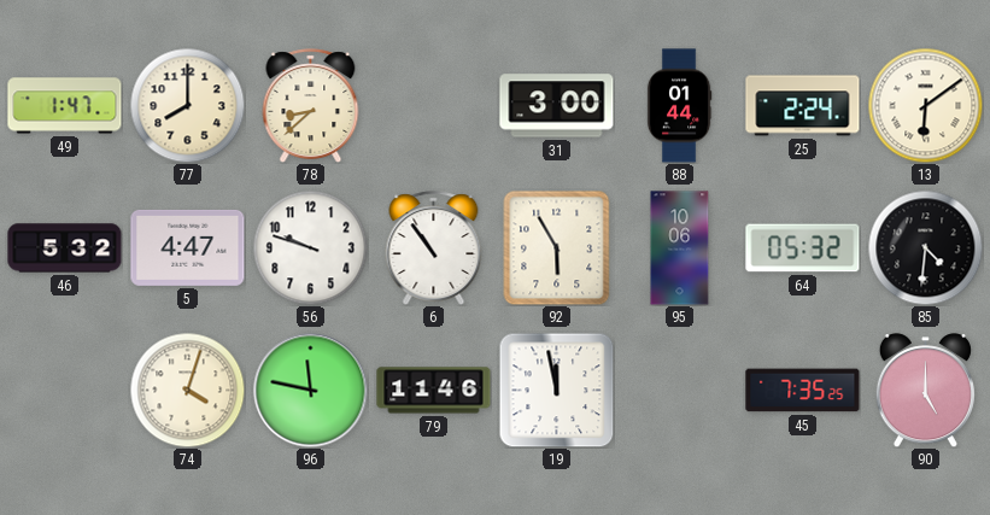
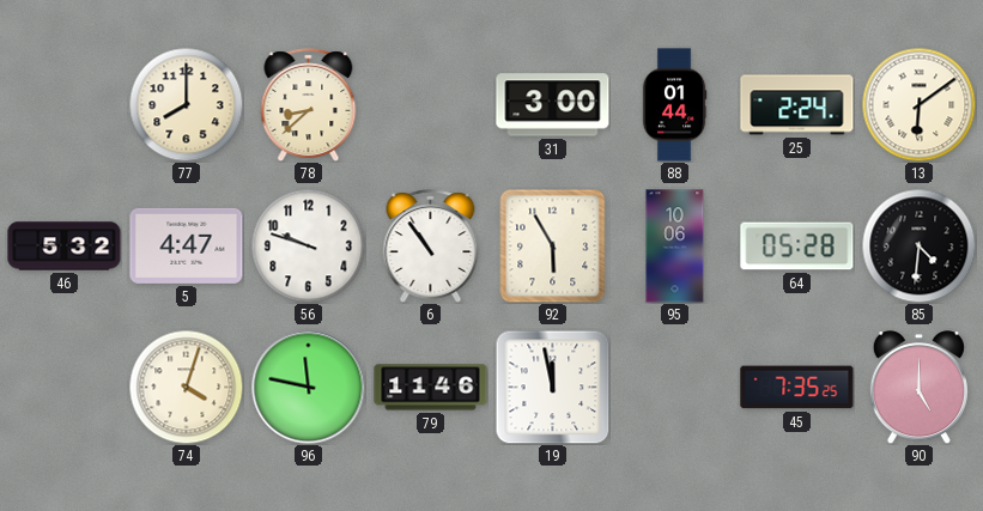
49: 1:47 -> none
64: 05:32 -> 05:28
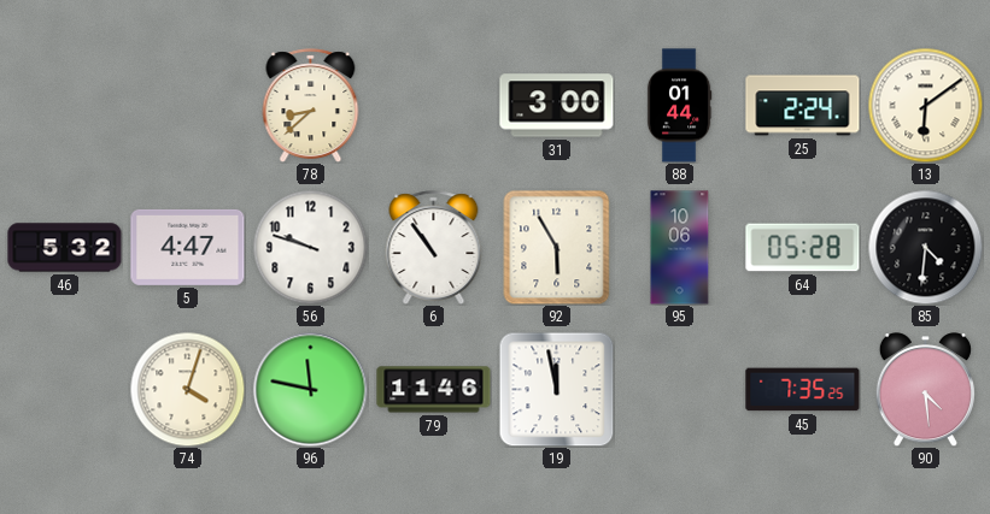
77: 8:00 -> none
90: 5:00 -> 4:29
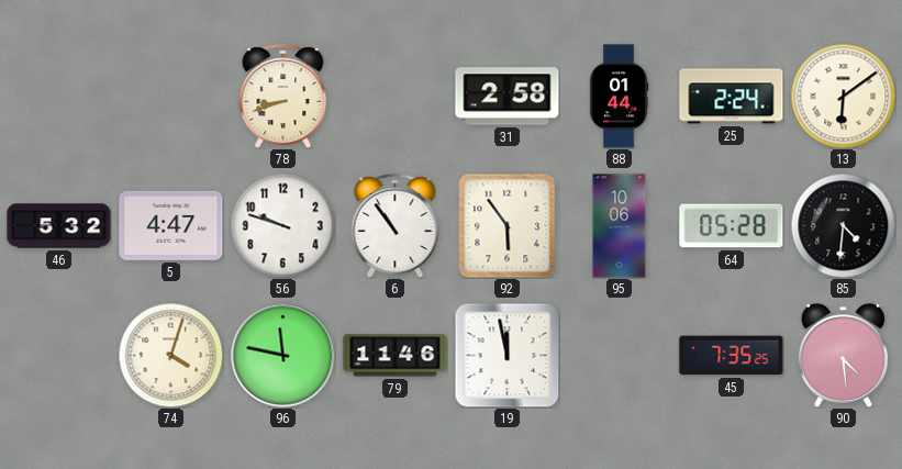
78: 8:38 -> 8:42
31: 3:00 -> 2:58
92: 5:55 -> 5:54
